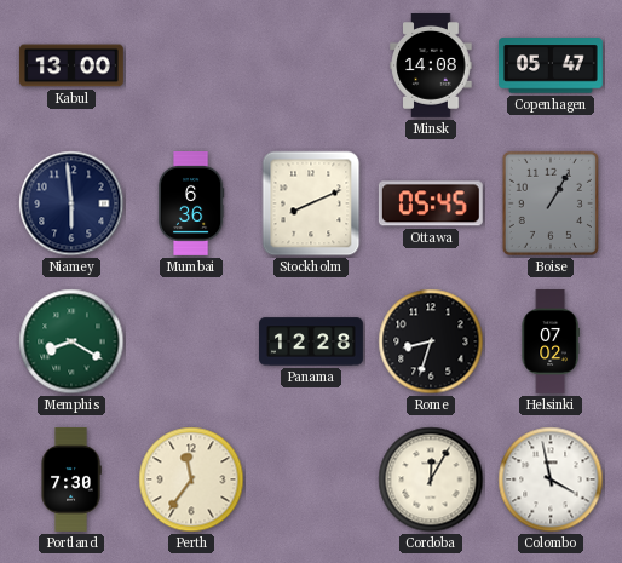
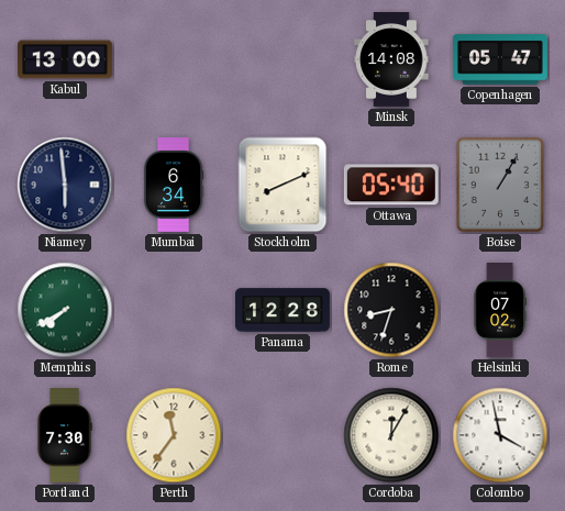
Mumbai: 6:36 -> 6:34
Ottawa: 05:45 -> 05:40
Memphis: 8:20 -> 7:40
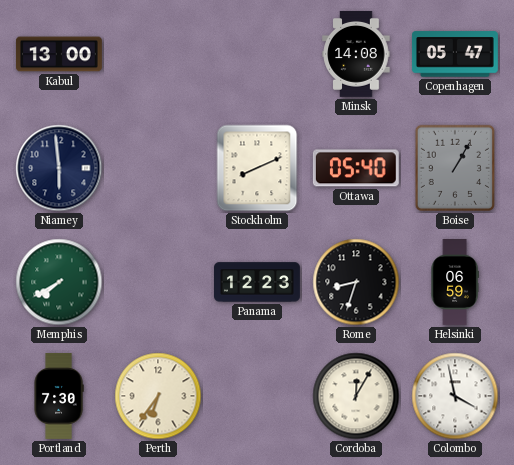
Mumbai: 6:34 -> none
Panama: 12:28 -> 12:23
Helsinki: 07:02 -> 06:59
Perth: 11:36 -> 6:36
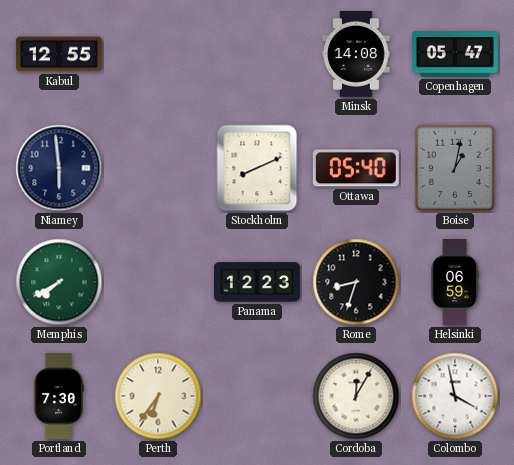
Kabul: 13:00 -> 12:55
Boise: 1:05 -> 1:02
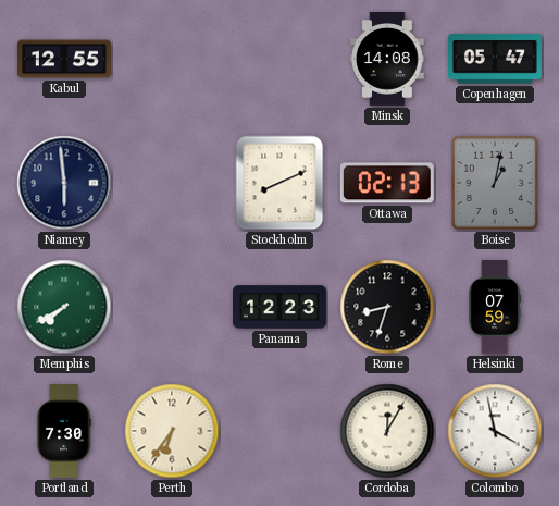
Ottawa: 05:40 -> 02:13
Helsinki: 06:59 -> 07:59
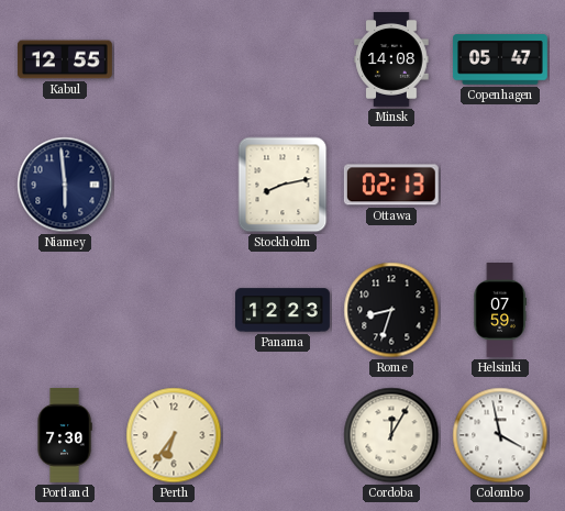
Stockholm: 8:11 -> 8:13
Boise: 1:02 -> none
Memphis: 7:40 -> none
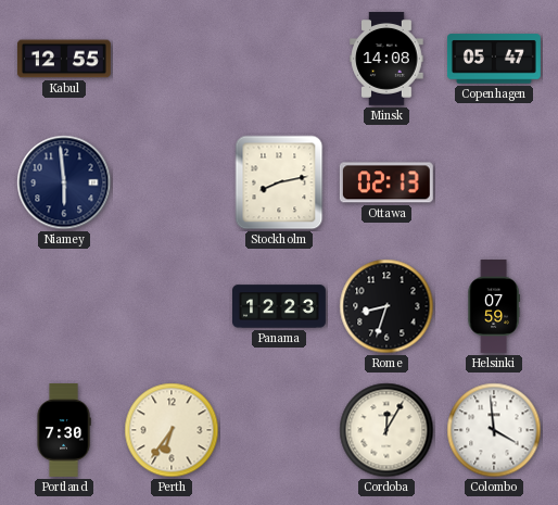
Colombo: 3:58 -> 3:59
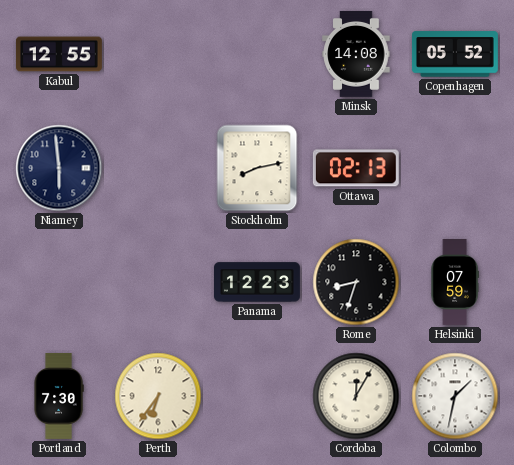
Copenhagen: 05:47 -> 05:52
Colombo: 3:59 -> 1:32
